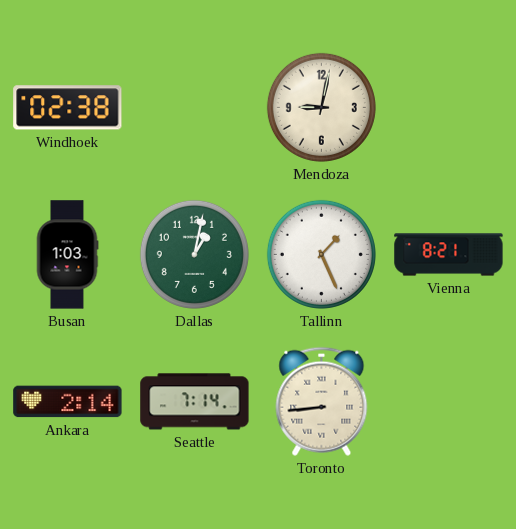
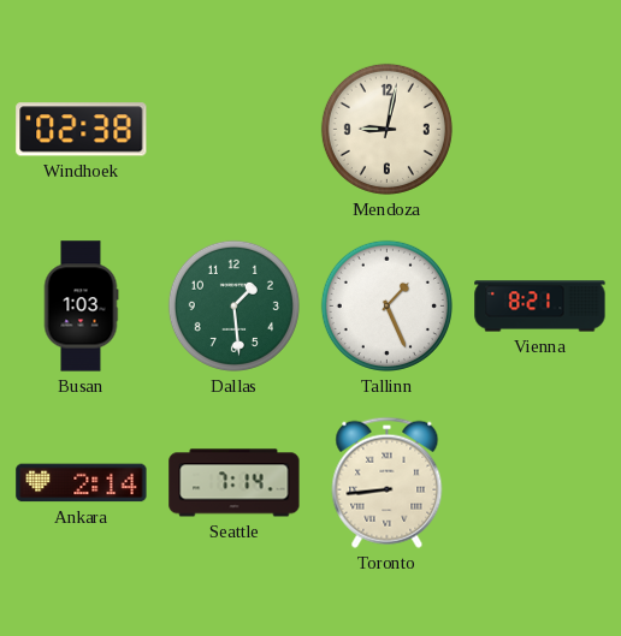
Dallas: 1:02 -> 1:29
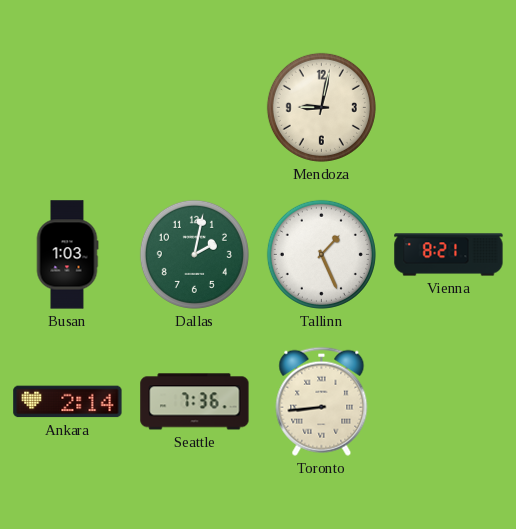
Windhoek: 02:38 -> none
Dallas: 1:29 -> 2:02
Seattle: 7:14 -> 7:36
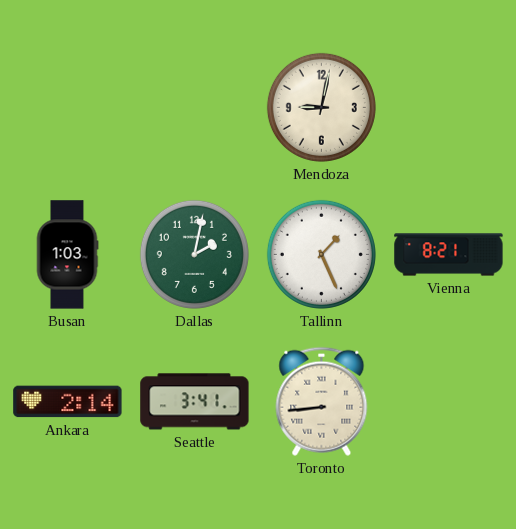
Seattle: 7:36 -> 3:41
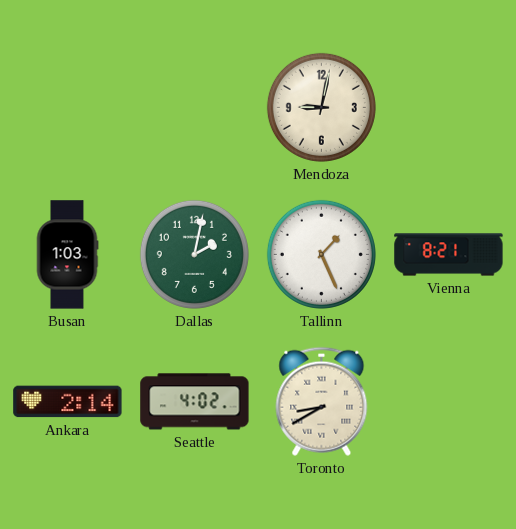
Seattle: 3:41 -> 4:02
Toronto: 8:44 -> 8:40
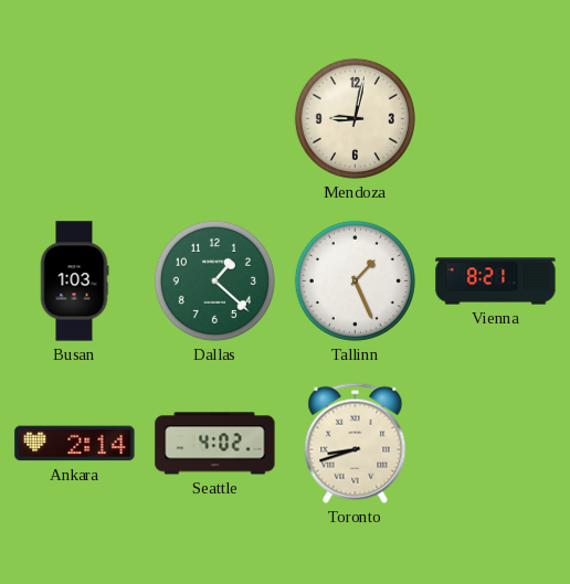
Dallas: 2:02 -> 1:22
Toronto: 8:40 -> 8:42
